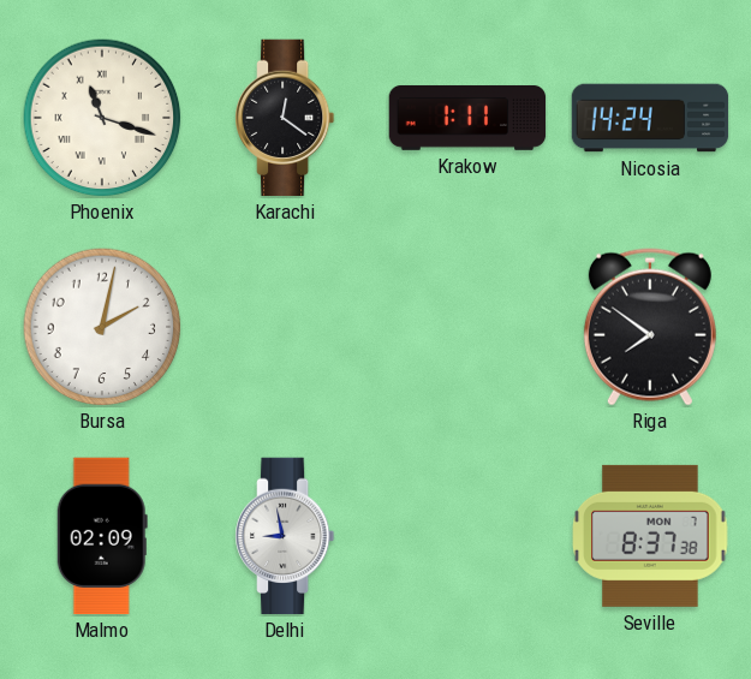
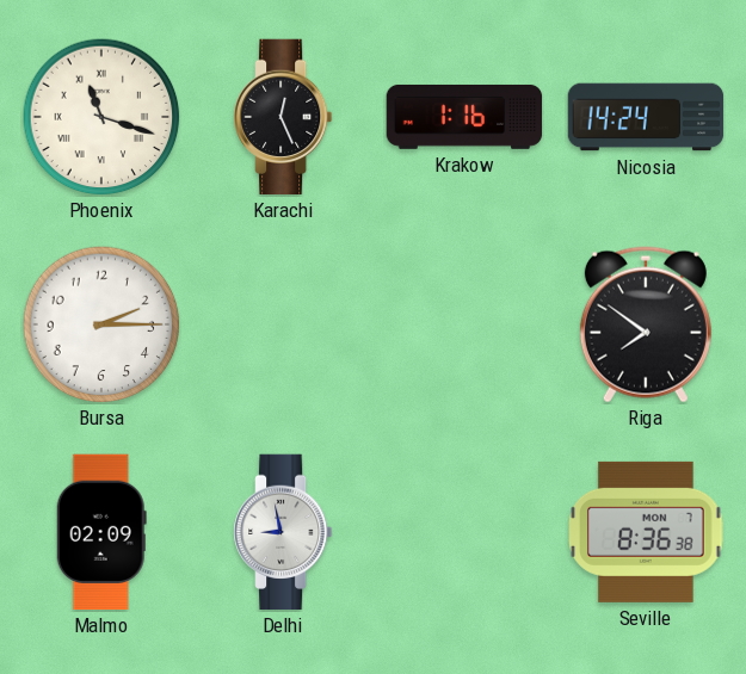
Karachi: 12:21 -> 12:26
Krakow: 1:11 -> 1:16
Bursa: 2:02 -> 2:15
Seville: 8:37 -> 8:36
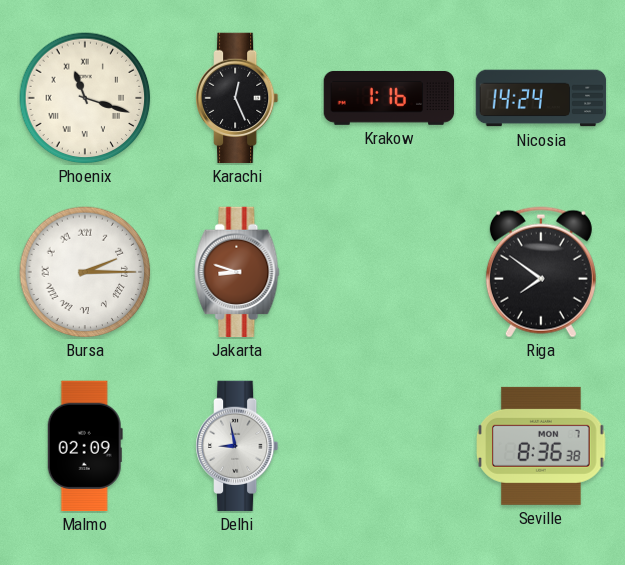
Bursa numerals: Arabic -> Roman
Jakarta: none -> 8:48
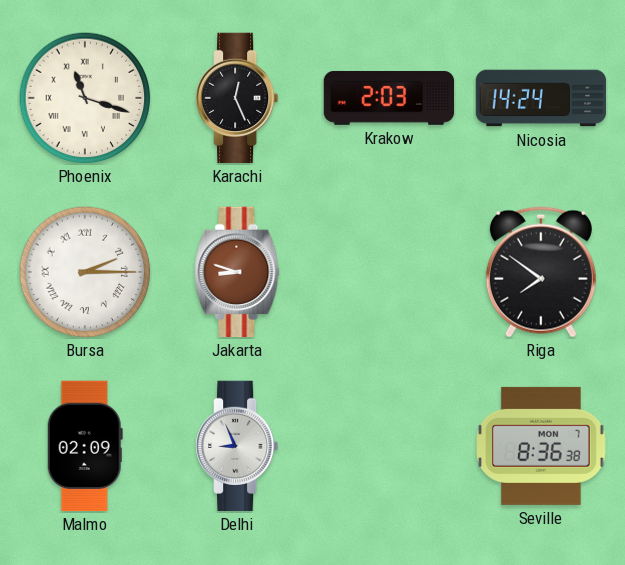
Krakow: 1:16 -> 2:03
Delhi: 8:58 -> 8:56
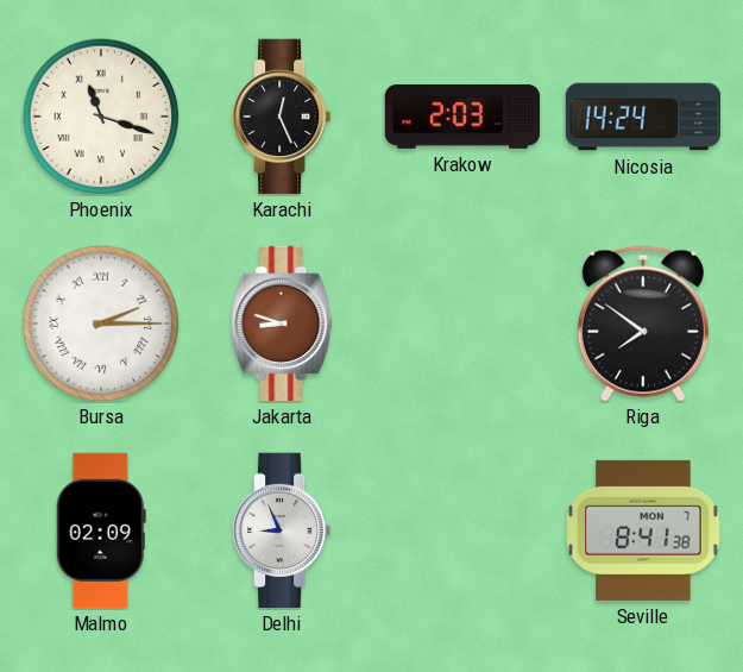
Seville: 8:36 -> 8:41
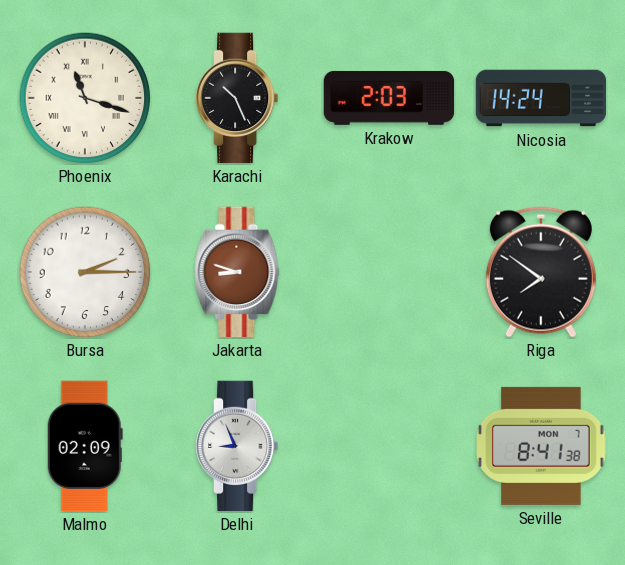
Karachi: 12:26 -> 10:26
Bursa numerals: Roman -> Arabic
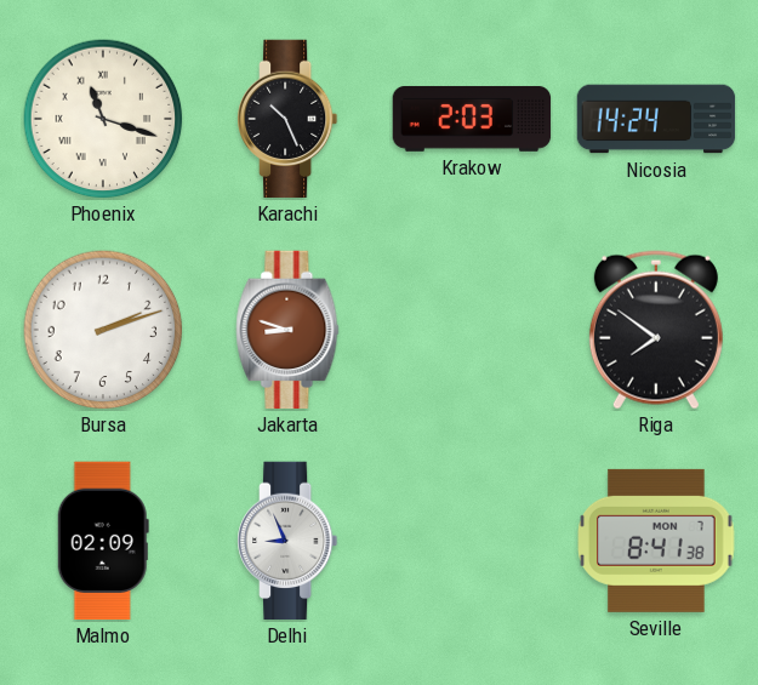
Bursa: 2:15 -> 2:12
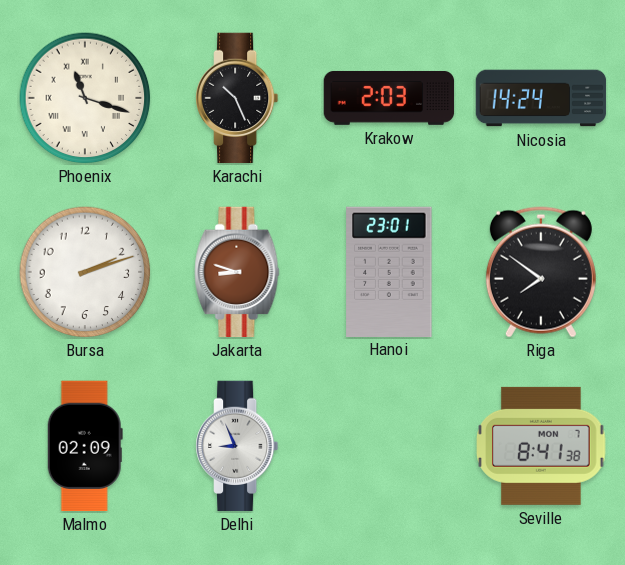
Hanoi: none -> 23:01
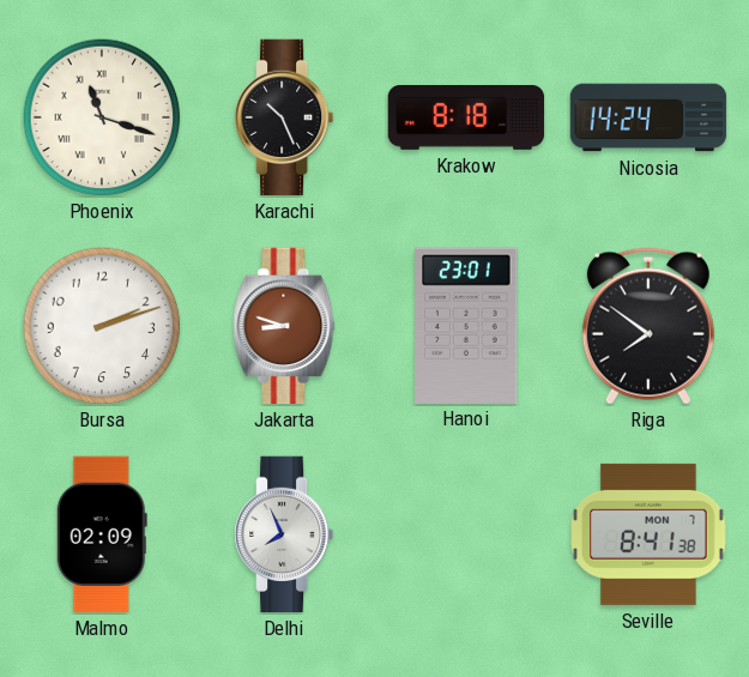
Krakow: 2:03 -> 8:18
Delhi: 8:56 -> 7:56
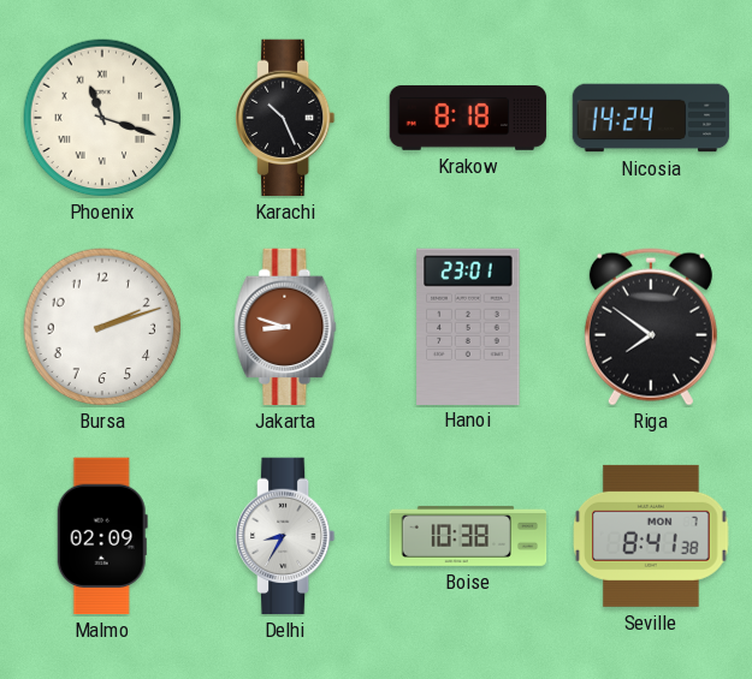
Delhi: 7:56 -> 8:35
Boise: none -> 10:38
